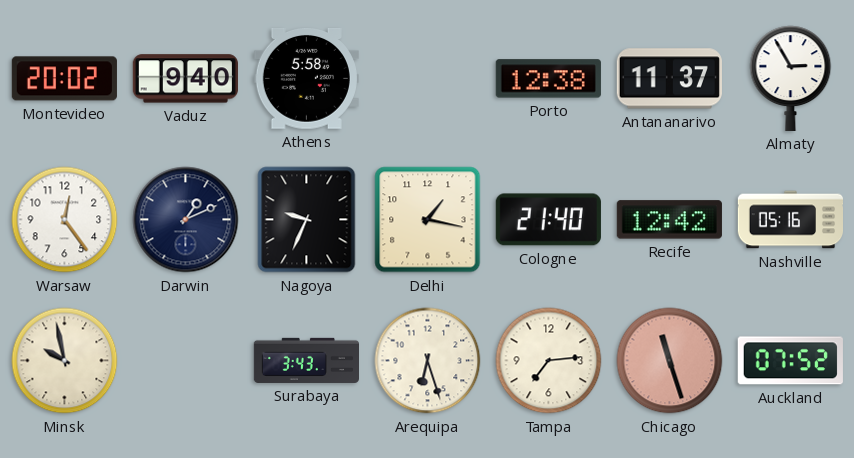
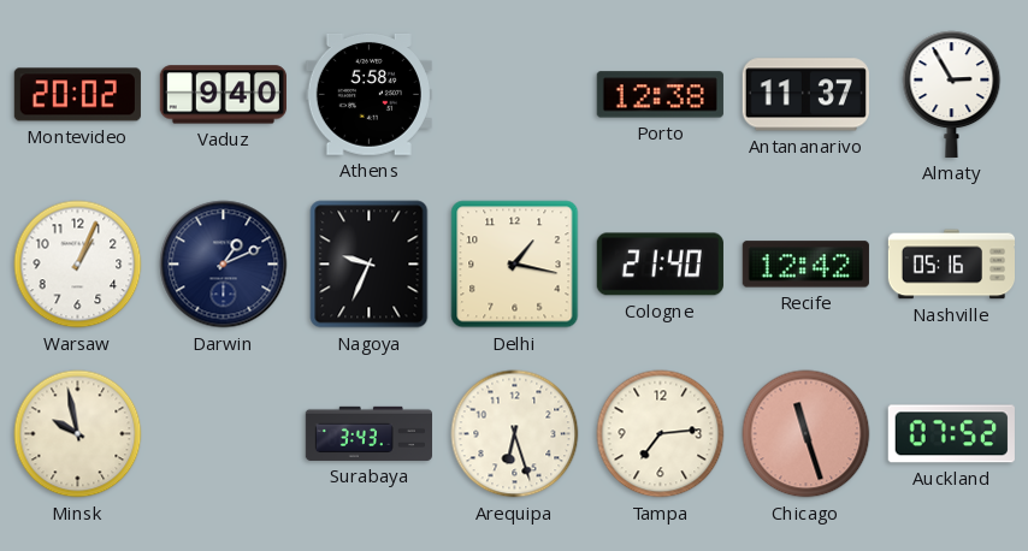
Warsaw: 12:24 -> 1:04
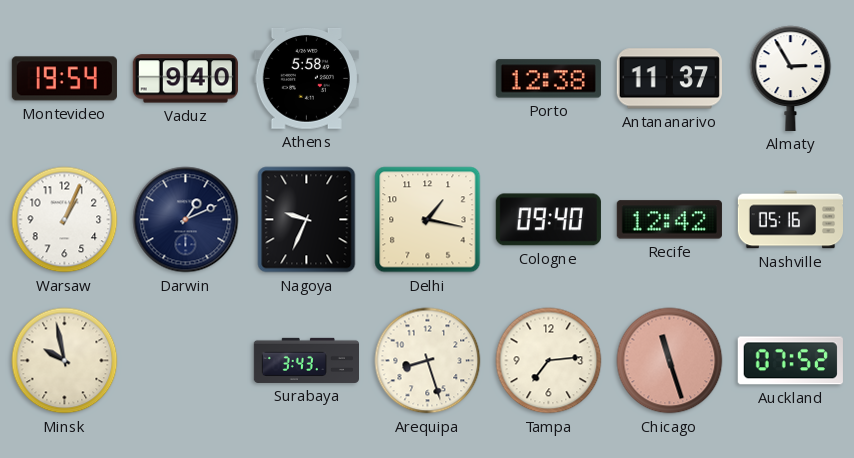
Montevideo: 20:02 -> 19:54
Cologne: 21:40 -> 09:40
Arequipa: 6:27 -> 8:27
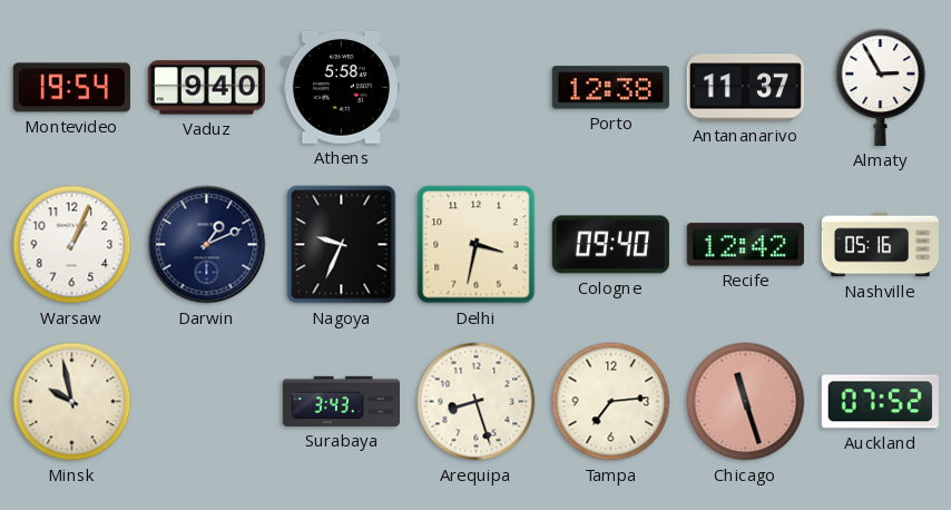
Delhi: 1:17 -> 3:32
